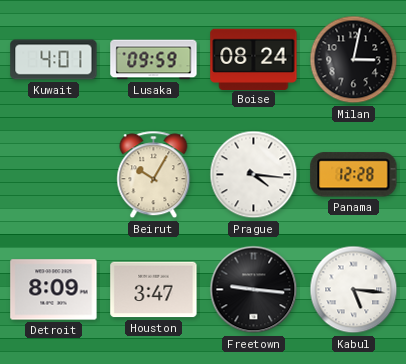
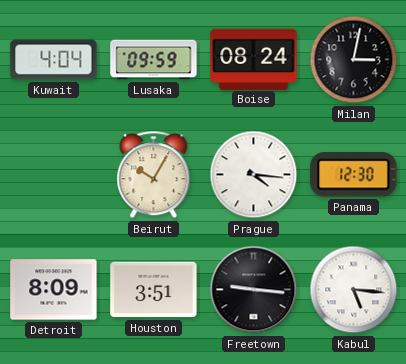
Kuwait: 4:01 -> 4:04
Panama: 12:28 -> 12:30
Houston: 3:47 -> 3:51
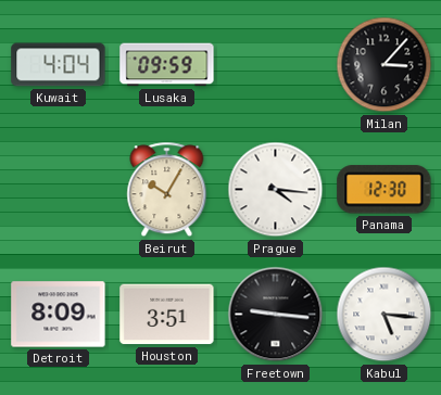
Boise: 08:24 -> none
Milan: 3:02 -> 3:07
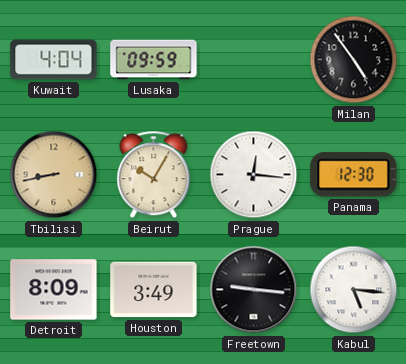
Milan: 3:07 -> 4:54
Tbilisi: none -> 8:43
Prague: 4:16 -> 12:16
Houston: 3:51 -> 3:49
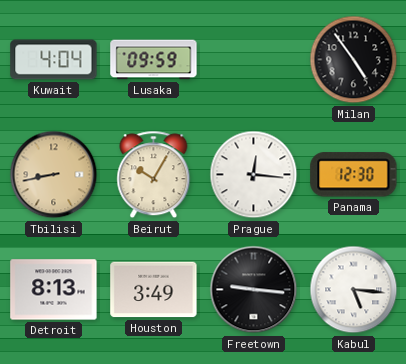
Detroit: 8:09 -> 8:13
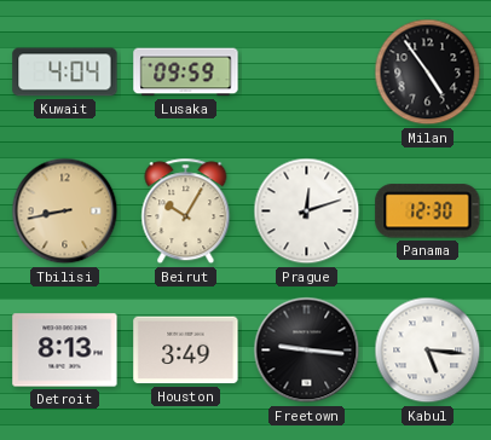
Prague: 12:16 -> 12:12
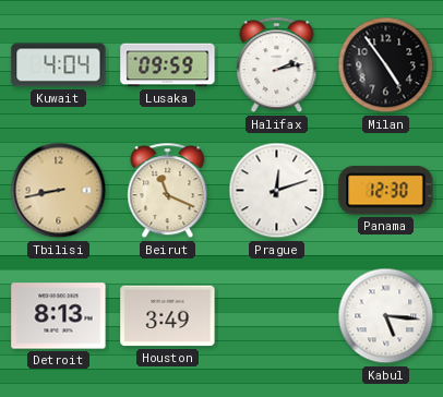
Halifax: none -> 2:13
Beirut: 10:05 -> 11:19
Freetown: 9:16 -> none
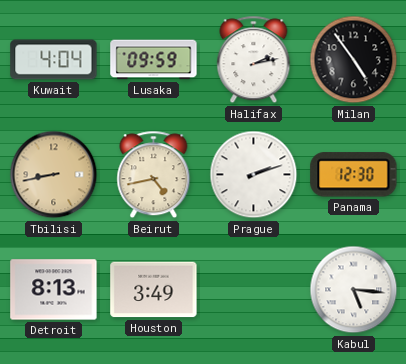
Beirut: 11:19 -> 4:43
Prague: 12:12 -> 2:12
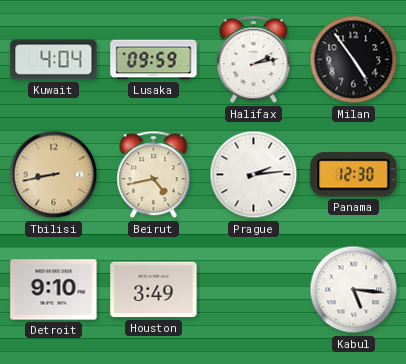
Prague: 2:12 -> 2:14
Detroit: 8:13 -> 9:10
